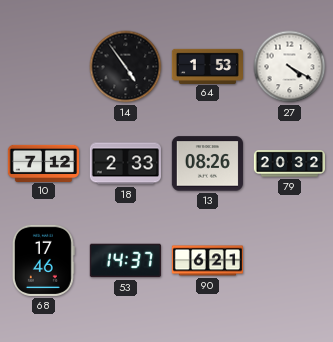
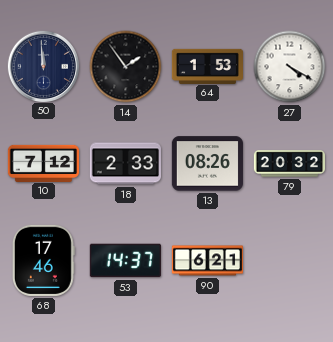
50: none -> 11:59
14: 4:54 -> 1:54
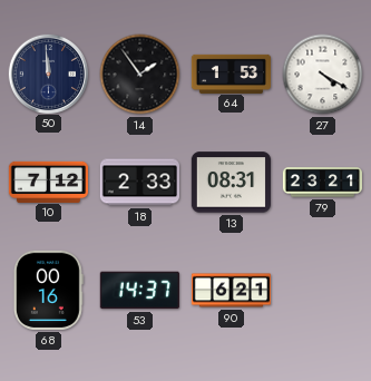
13: 08:26 -> 08:31
79: 20:32 -> 23:21
68: 17:46 -> 00:16
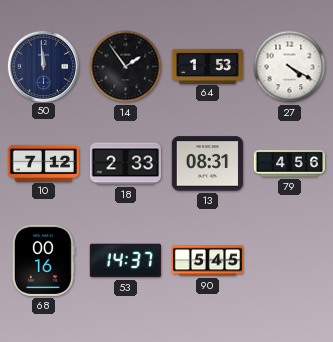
79: 23:21 -> 4:56
90: 6:21 -> 5:45
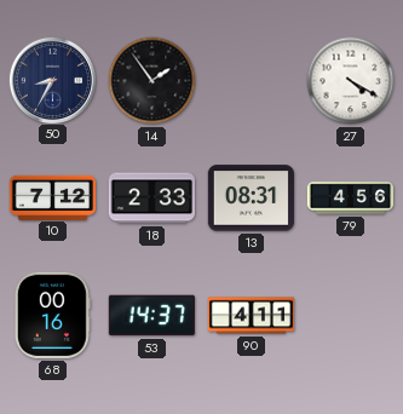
50: 11:59 -> 8:35
64: 1:53 -> none
90: 5:45 -> 4:11
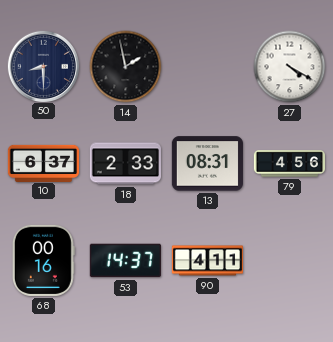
50: 8:35 -> 8:30
14: 1:54 -> 1:58
10: 7:12 -> 6:37
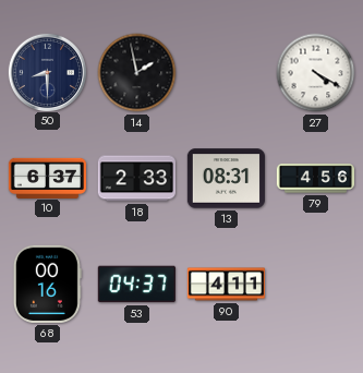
53: 14:37 -> 04:37
